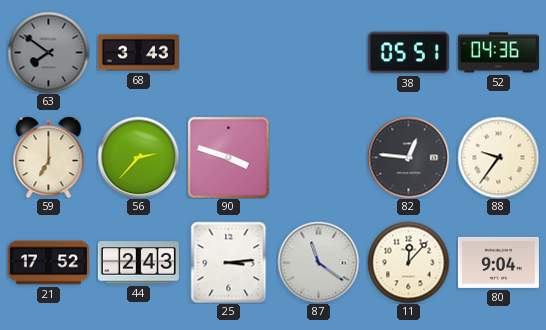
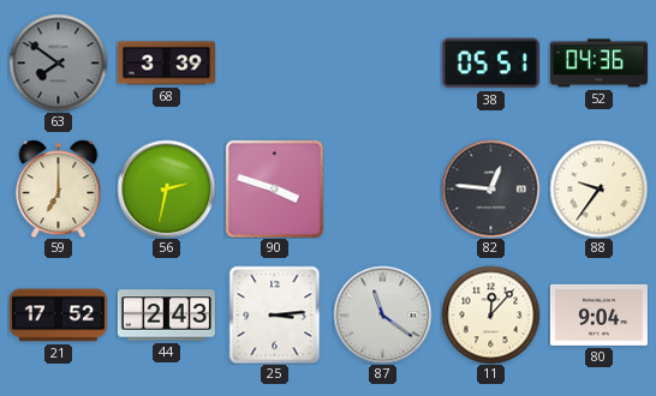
68: 3:43 -> 3:39
56: 2:37 -> 2:32
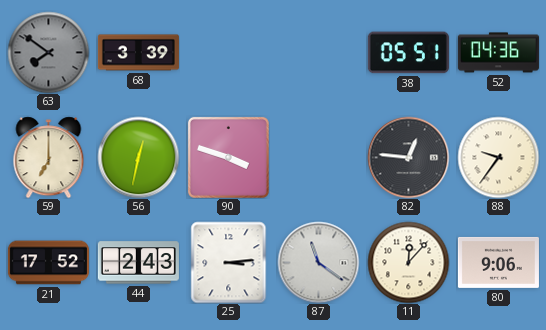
56: 2:32 -> 12:32
80: 9:04 -> 9:06
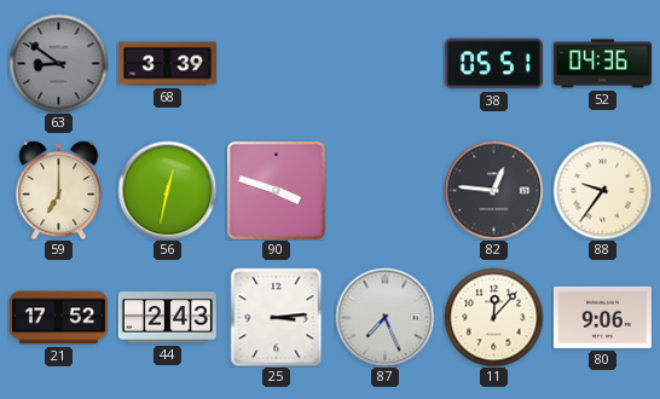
63: 7:51 -> 8:51
87: 11:21 -> 7:26
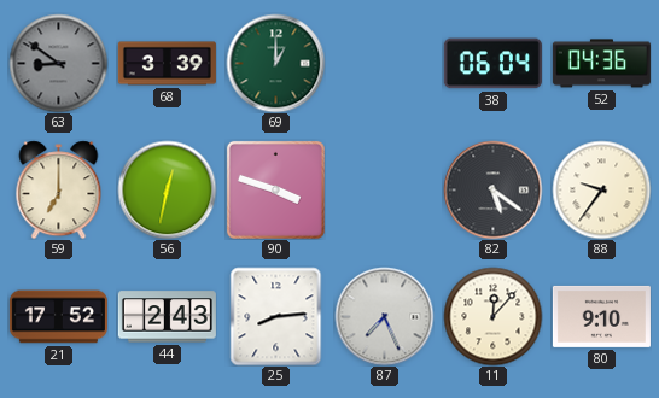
69: none -> 1:00
38: 05:51 -> 06:04
82: 12:46 -> 5:21
25: 3:14 -> 8:14
80: 9:06 -> 9:10
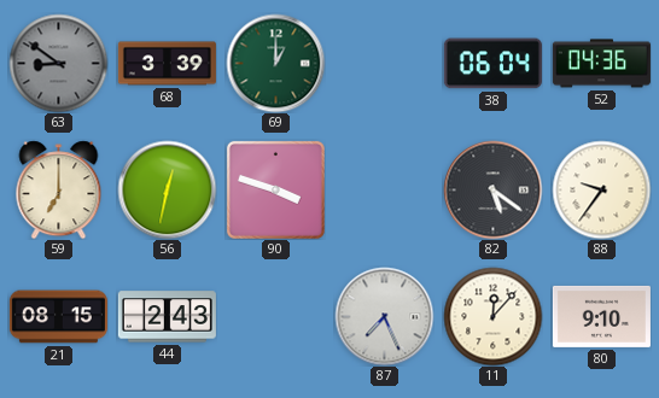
21: 17:52 -> 08:15
25: 8:14 -> none
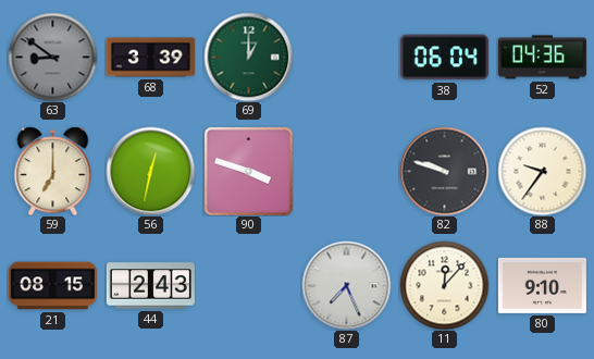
82: 5:21 -> 9:48
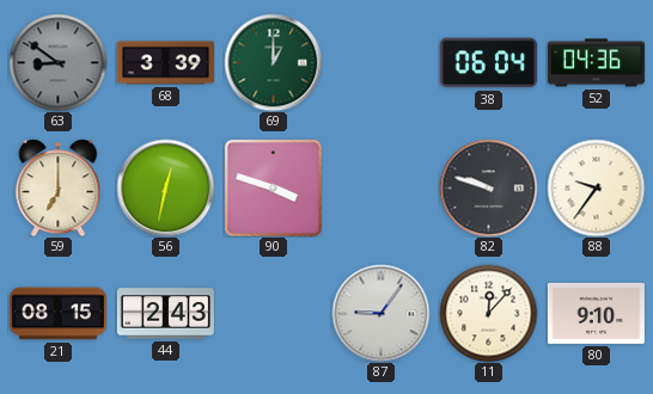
87: 7:26 -> 9:06
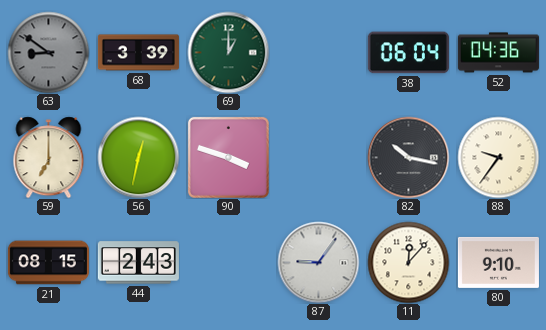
82: 9:48 -> 10:17
